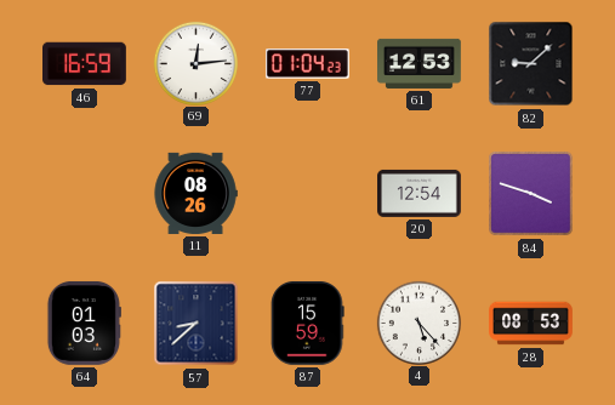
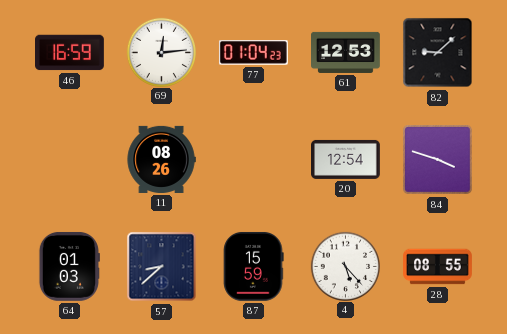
28: 08:53 -> 08:55
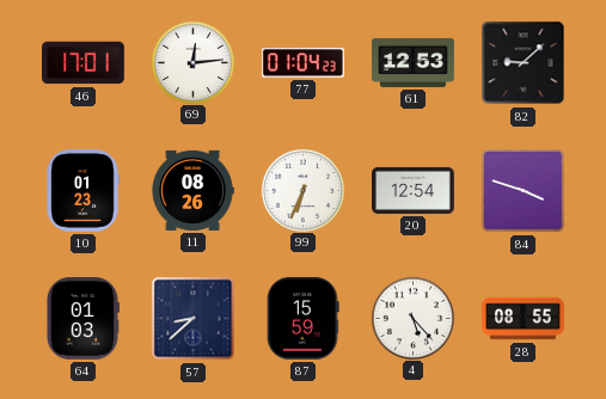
46: 16:59 -> 17:01
10: none -> 01:23
99: none -> 6:34
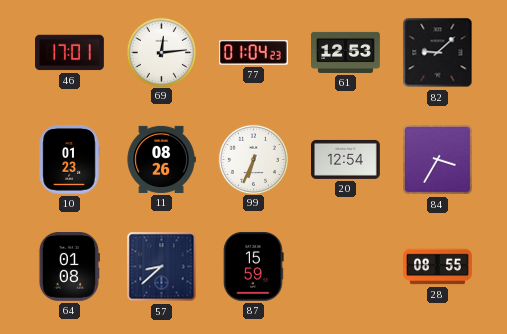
84: 3:48 -> 3:35
64: 01:03 -> 01:08
4: 5:23 -> none
